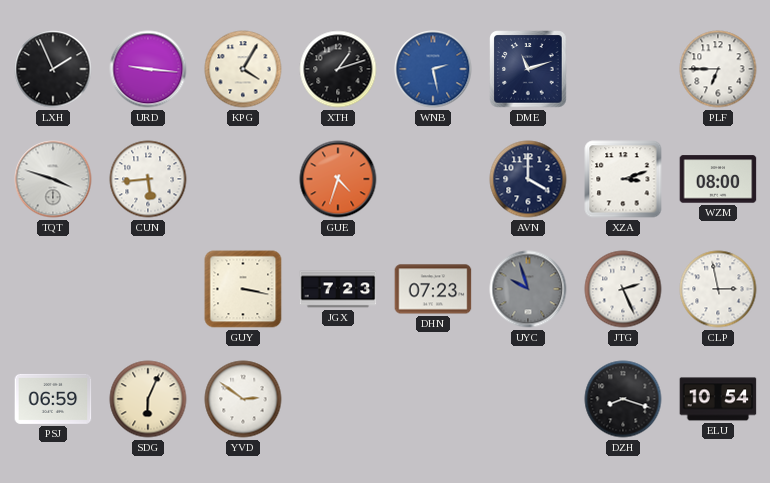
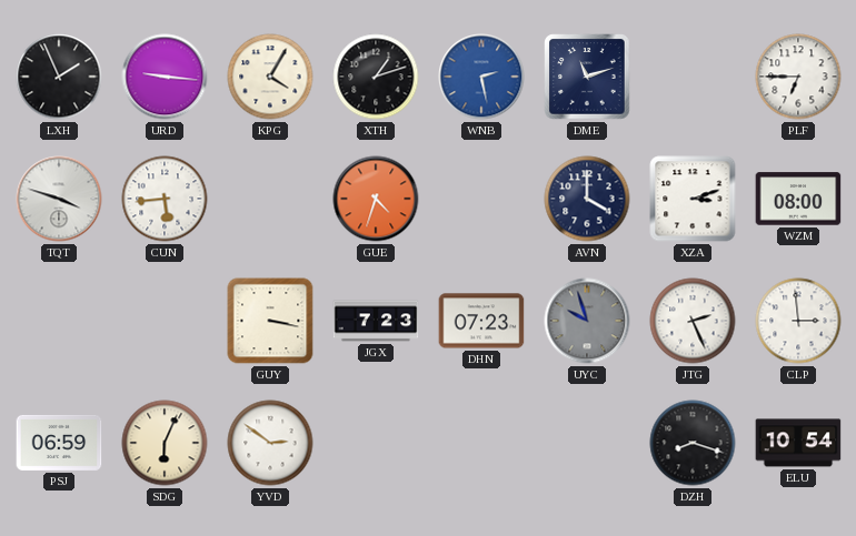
CLP: 2:58 -> 2:59
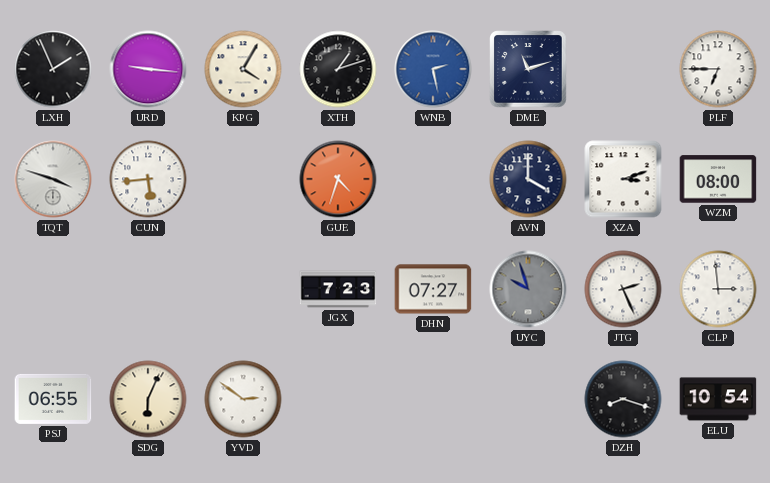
GUY: 3:17 -> none
DHN: 07:23 -> 07:27
PSJ: 06:59 -> 06:55
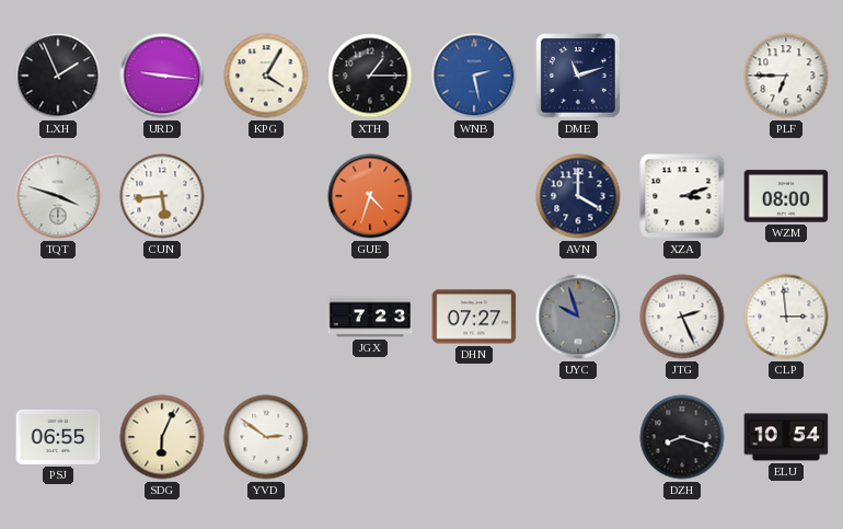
XTH: 1:12 -> 1:15
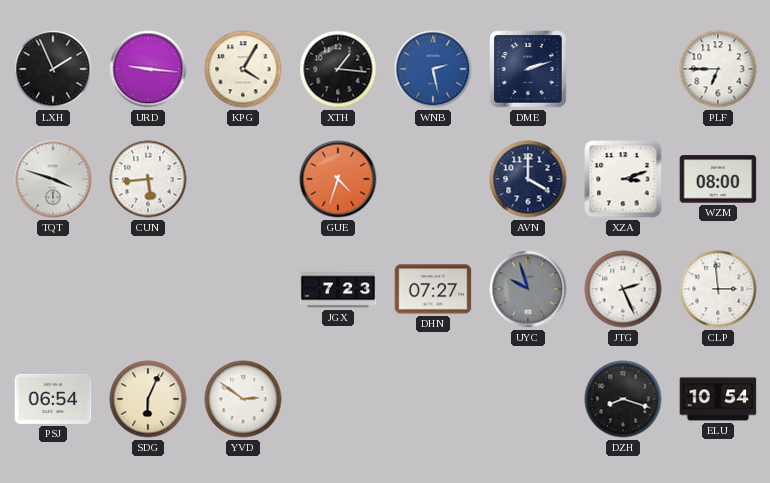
XTH: 1:15 -> 1:16
DME: 11:12 -> 2:12
PSJ: 06:55 -> 06:54
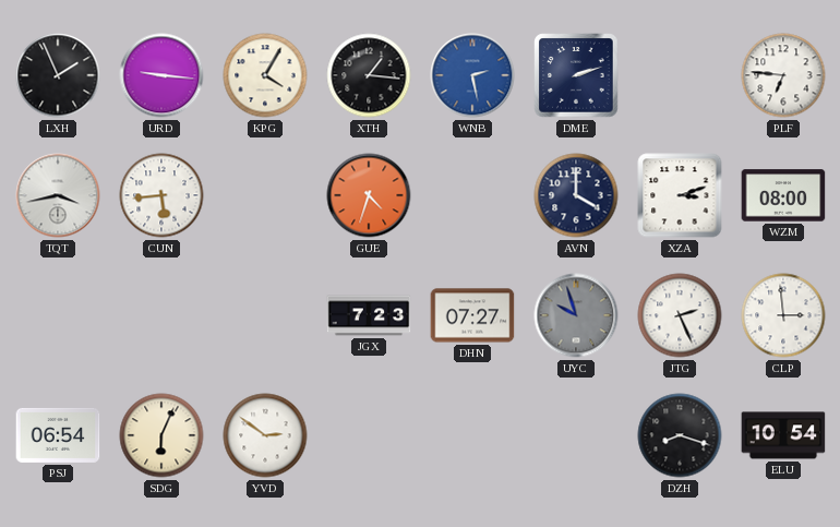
PLF: 6:45 -> 6:46
TQT: 3:48 -> 3:43
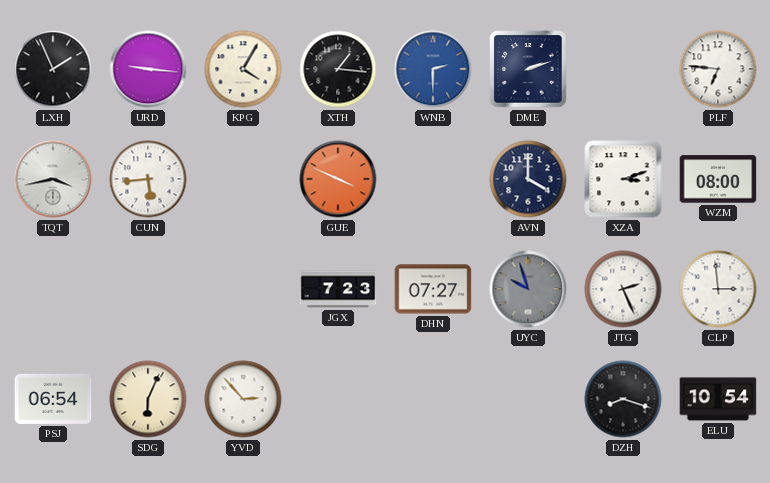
WNB: 2:28 -> 2:30
GUE: 4:33 -> 3:49
YVD: 2:51 -> 2:53
